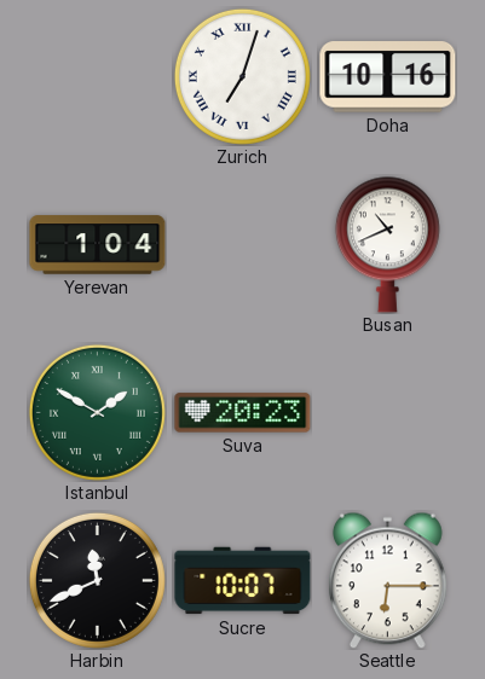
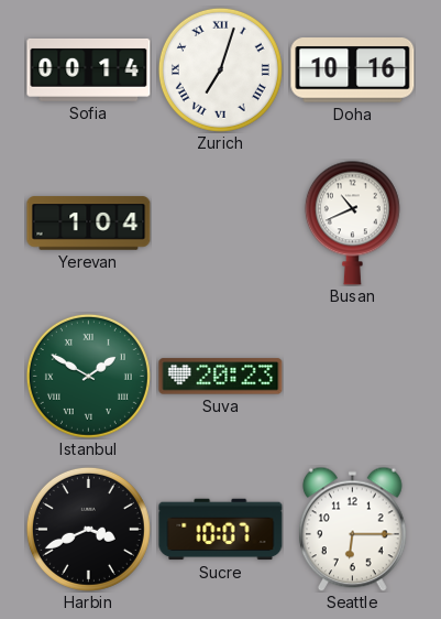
Sofia: none -> 00:14
Harbin: 11:41 -> 3:41
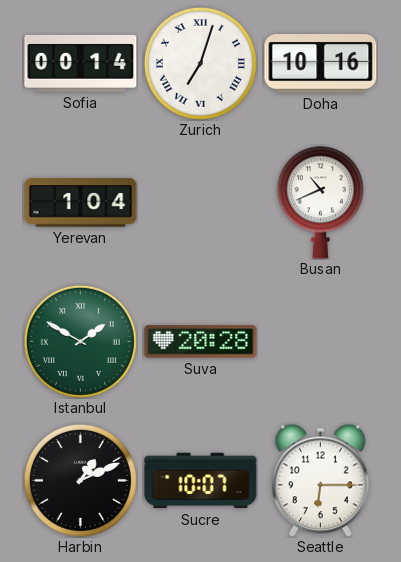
Suva: 20:23 -> 20:28
Harbin: 3:41 -> 1:11
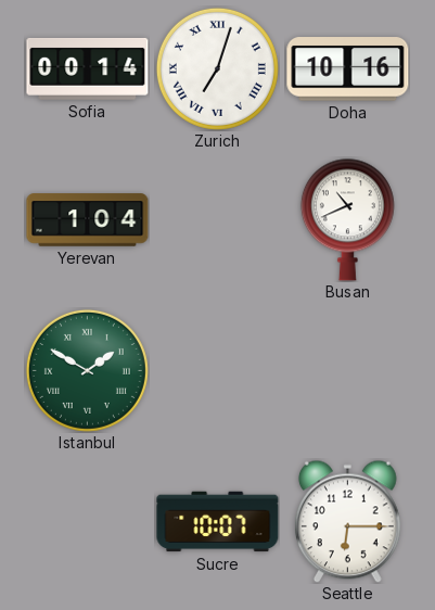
Suva: 20:28 -> none
Harbin: 1:11 -> none
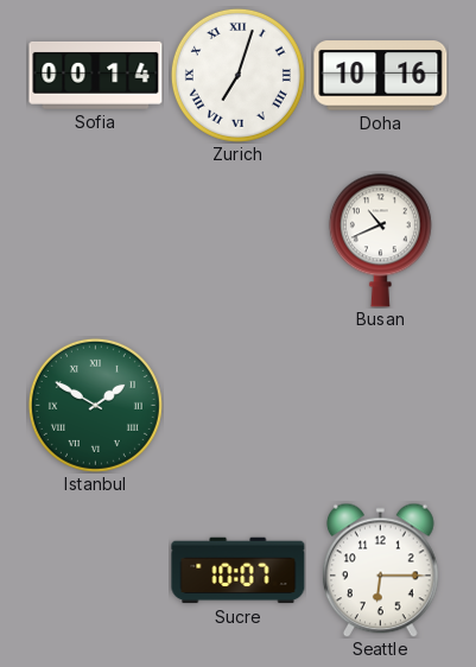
Yerevan: 1:04 -> none
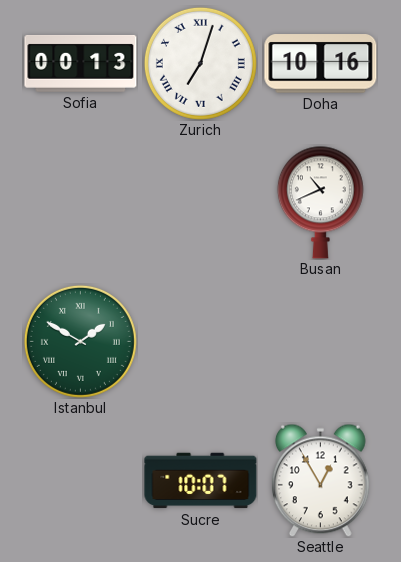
Sofia: 00:14 -> 00:13
Seattle: 6:15 -> 12:55
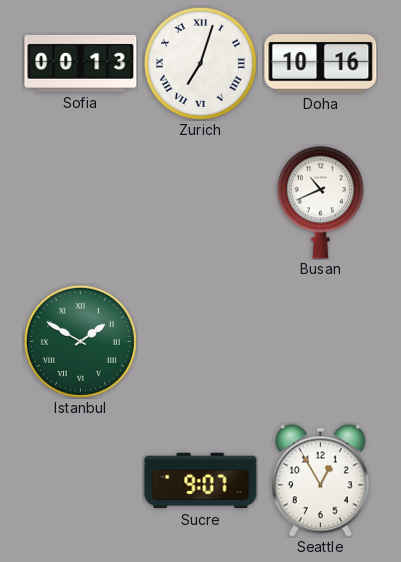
Sucre: 10:07 -> 9:07
